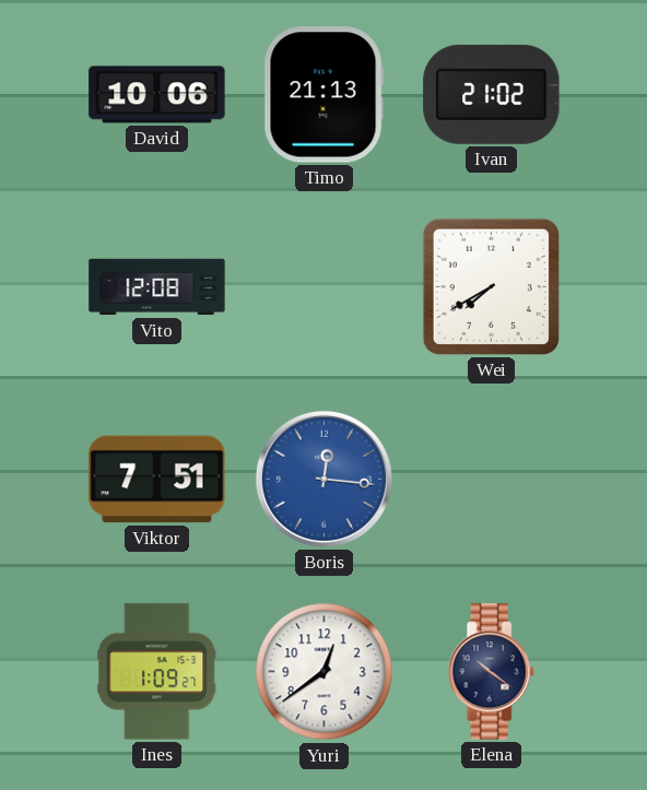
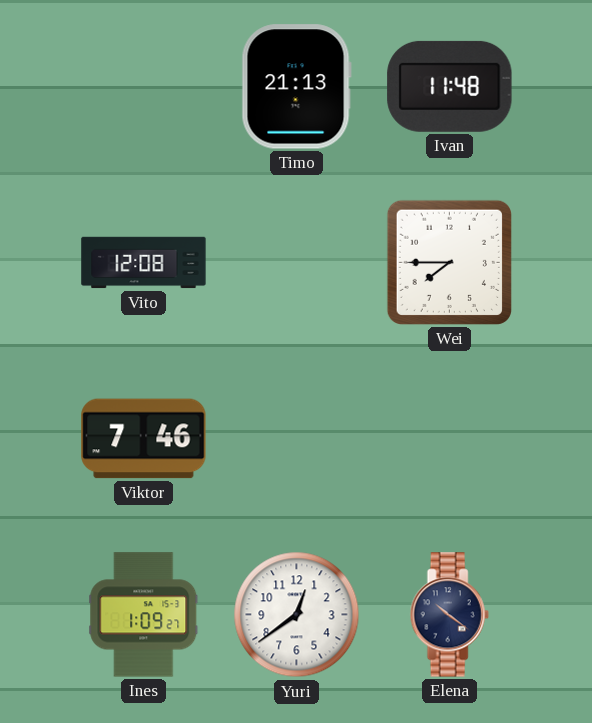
David: 10:06 -> none
Ivan: 21:02 -> 11:48
Wei: 7:40 -> 7:45
Viktor: 7:51 -> 7:46
Boris: 12:16 -> none
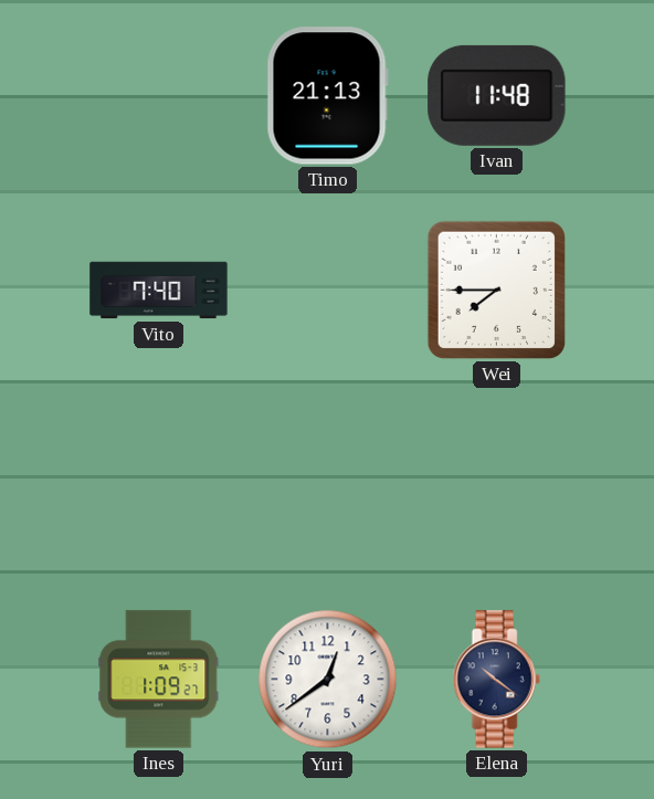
Vito: 12:08 -> 7:40
Viktor: 7:46 -> none
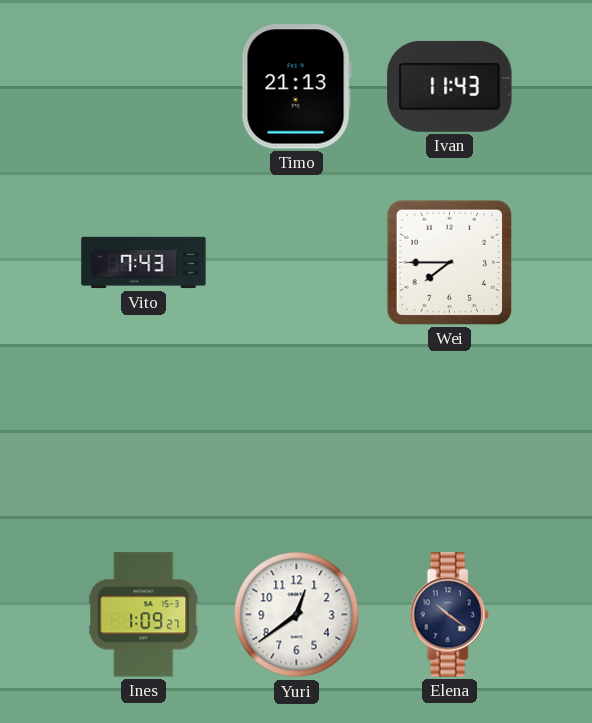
Ivan: 11:48 -> 11:43
Vito: 7:40 -> 7:43
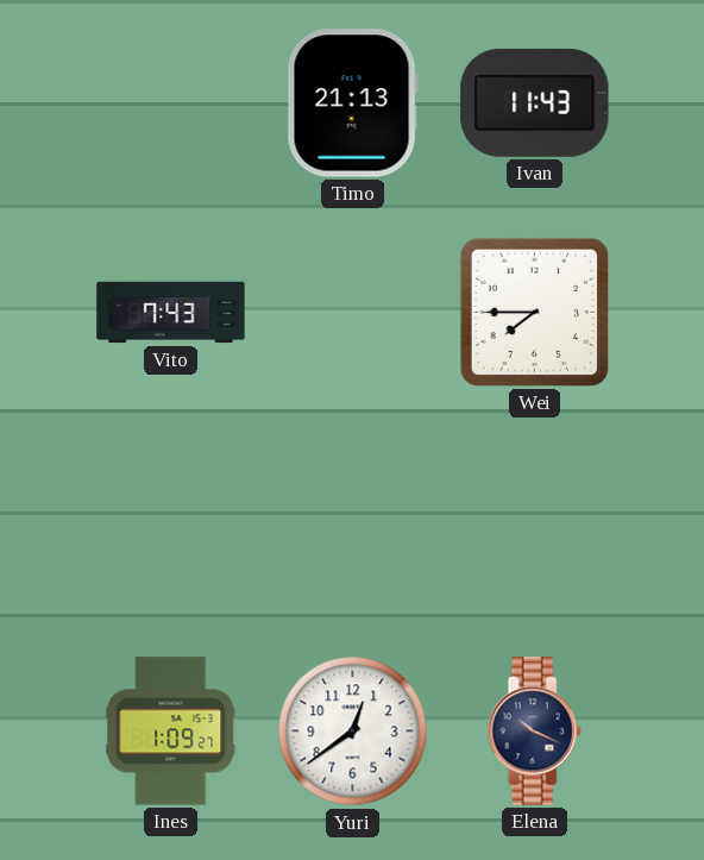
Elena: 10:21 -> 10:19
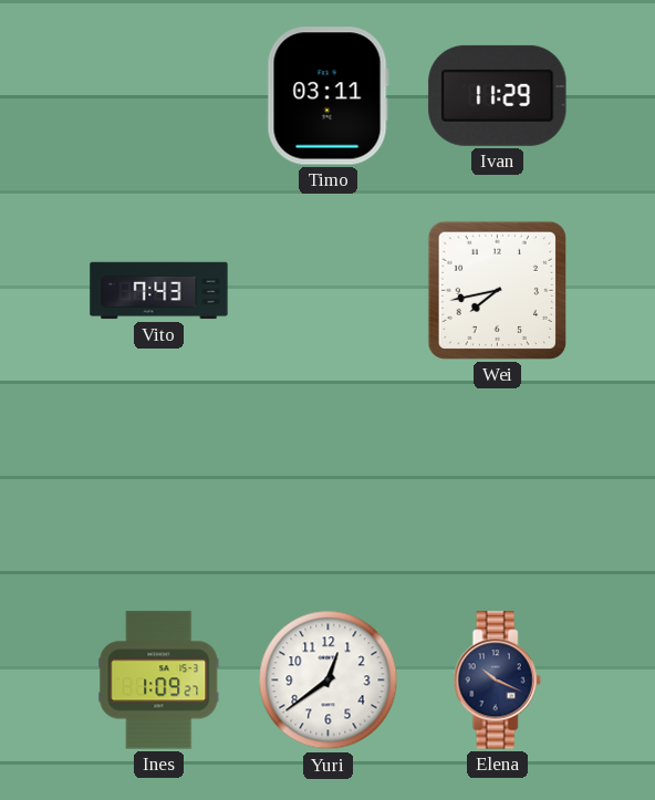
Timo: 21:13 -> 03:11
Ivan: 11:43 -> 11:29
Wei: 7:45 -> 7:43
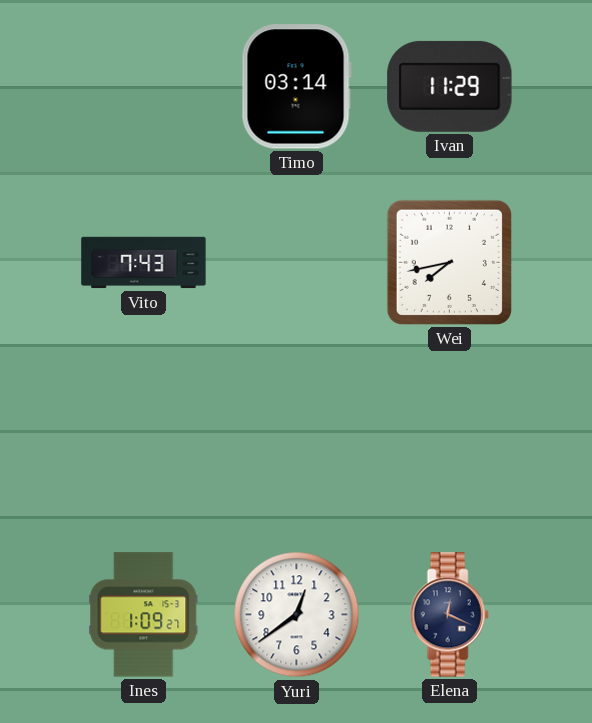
Timo: 03:11 -> 03:14
Elena: 10:19 -> 12:19
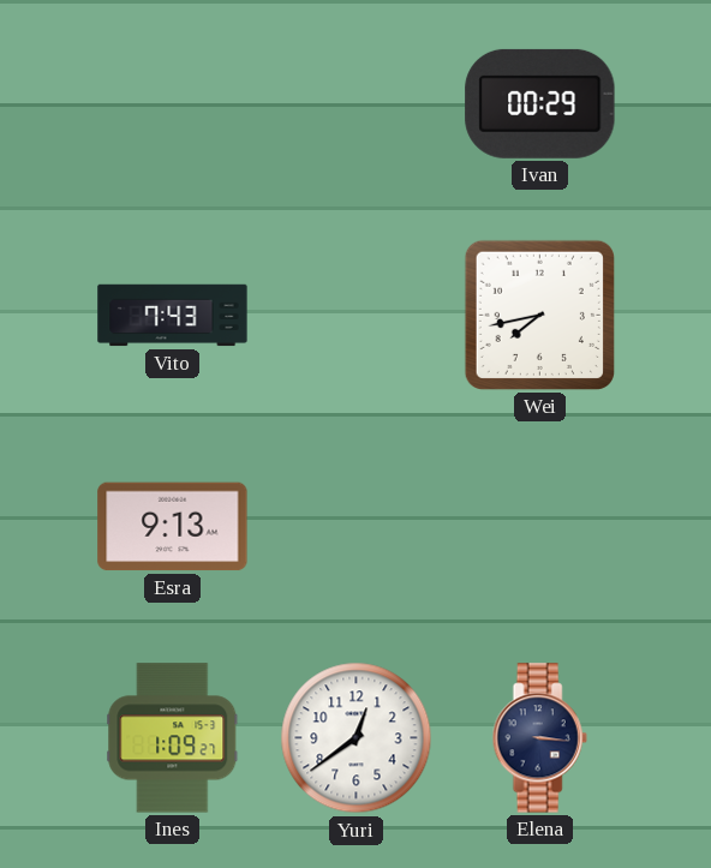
Timo: 03:14 -> none
Ivan: 11:29 -> 00:29
Esra: none -> 9:13
Elena: 12:19 -> 3:16
